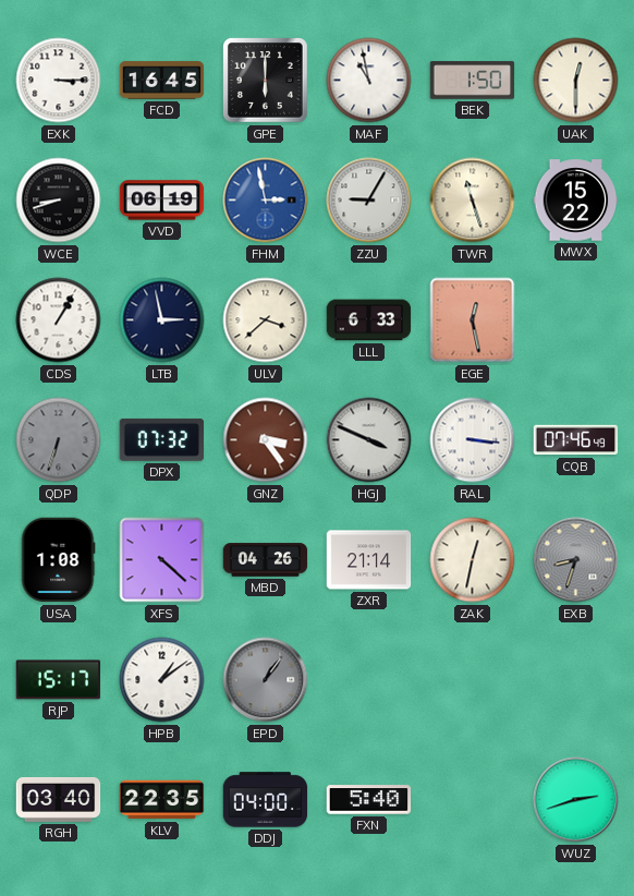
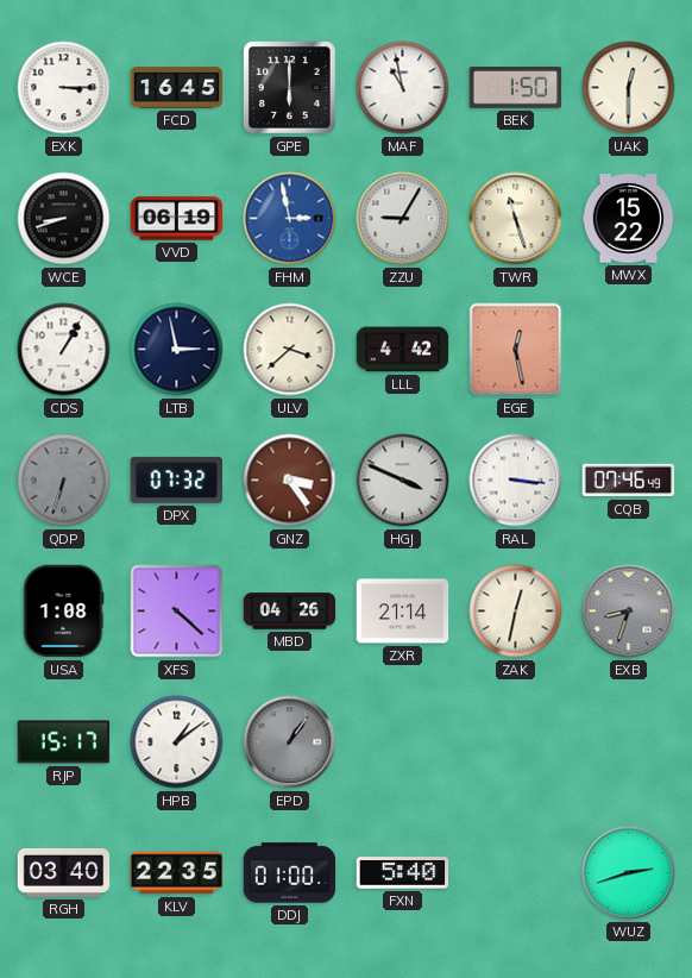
LLL: 6:33 -> 4:42
DDJ: 04:00 -> 01:00
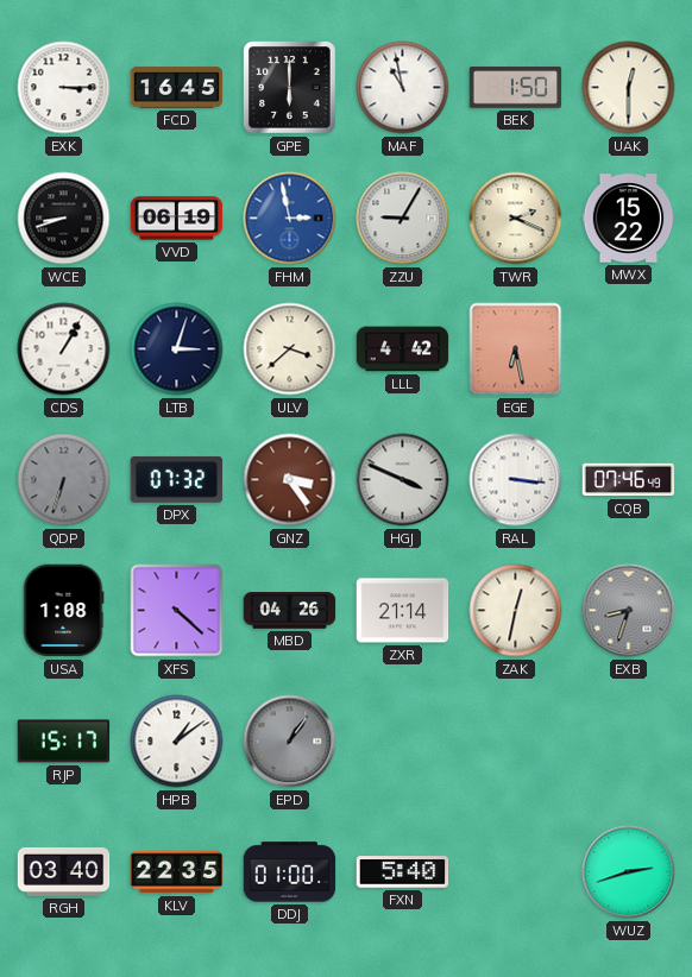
TWR: 11:27 -> 2:19
LTB: 2:58 -> 3:03
EGE: 12:28 -> 6:28
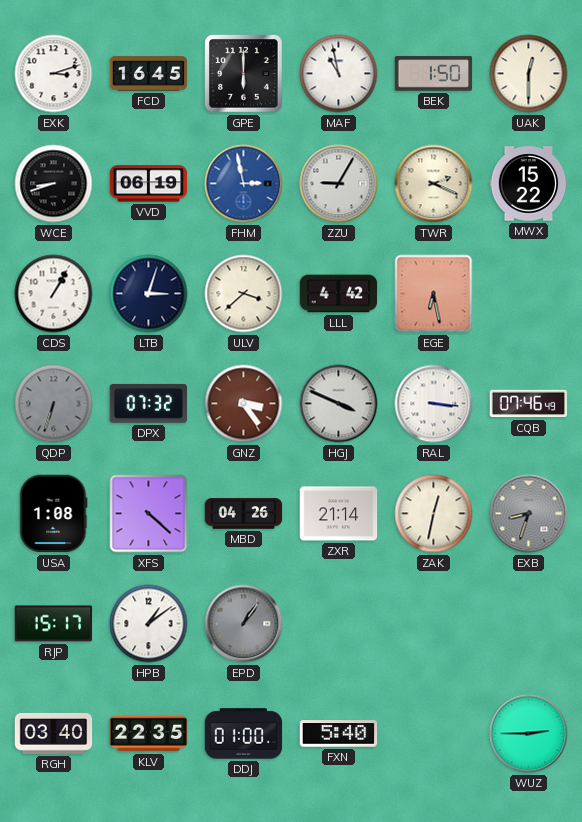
EXK: 3:15 -> 3:12
WUZ: 2:42 -> 2:45
